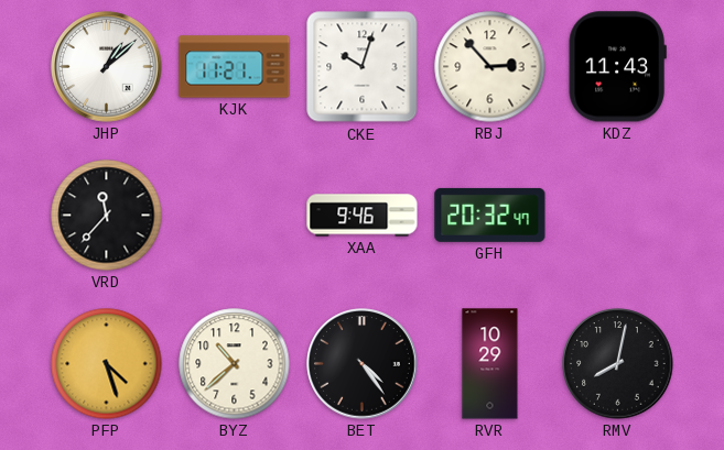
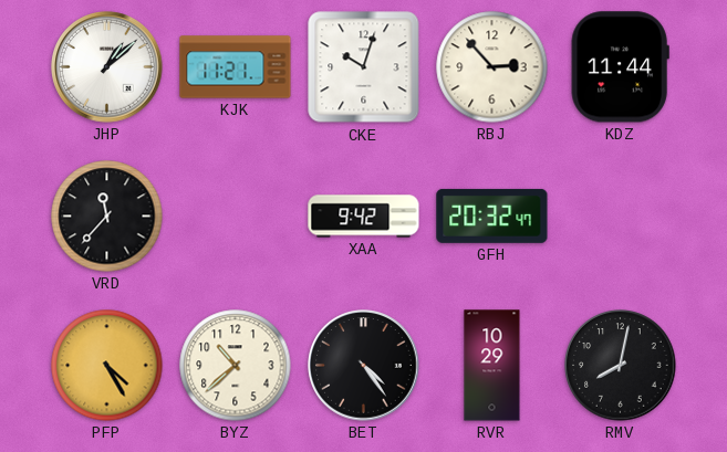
KDZ: 11:43 -> 11:44
XAA: 9:46 -> 9:42
PFP: 4:27 -> 4:25
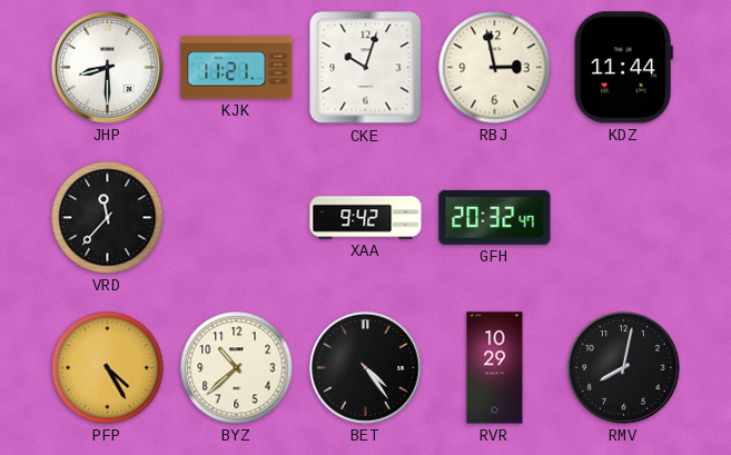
JHP: 1:08 -> 8:30
RBJ: 2:53 -> 2:58
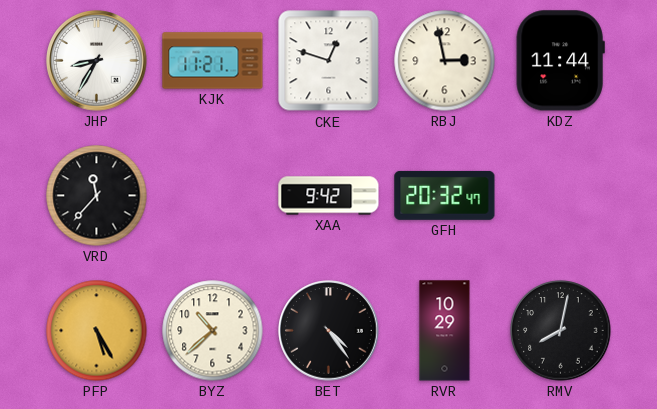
JHP: 8:30 -> 8:35
CKE: 10:03 -> 12:48
PFP: 4:25 -> 5:25
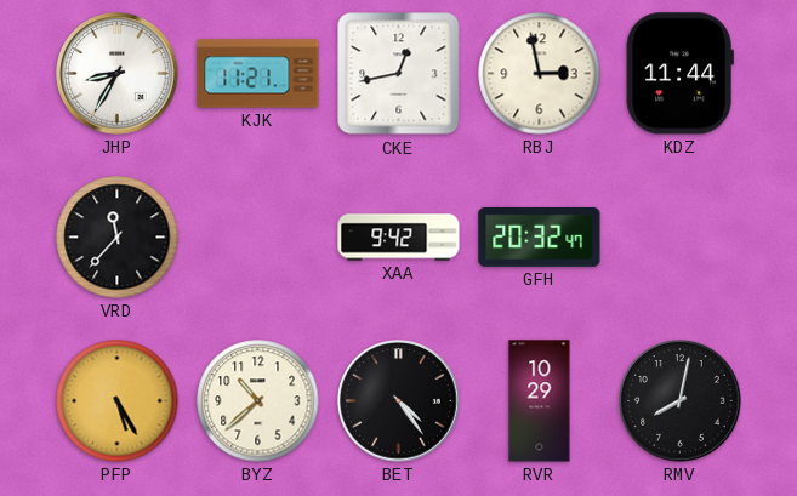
CKE: 12:48 -> 12:43
